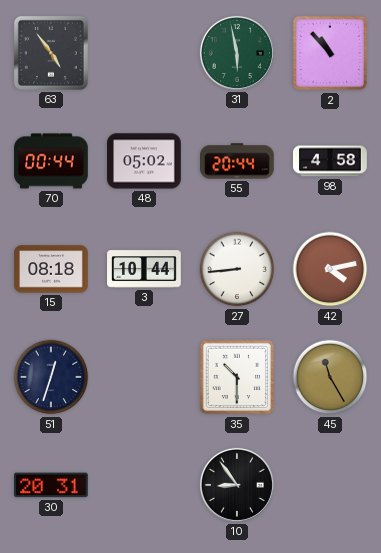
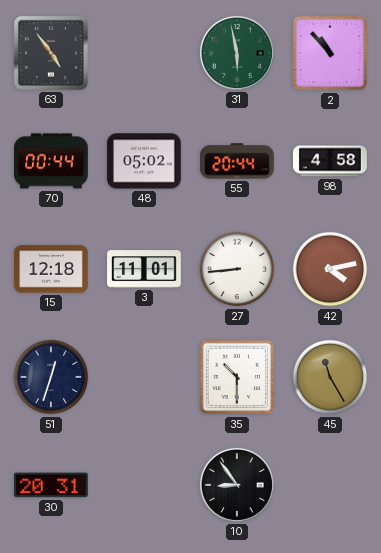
15: 08:18 -> 12:18
3: 10:44 -> 11:01
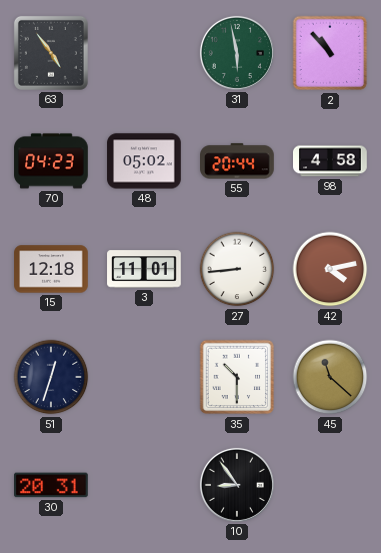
70: 00:44 -> 04:23
45: 11:25 -> 11:22
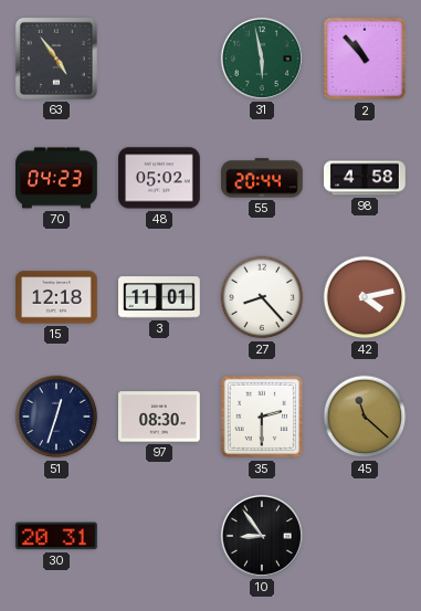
27: 8:44 -> 8:23
97: none -> 08:30
35: 10:30 -> 2:30
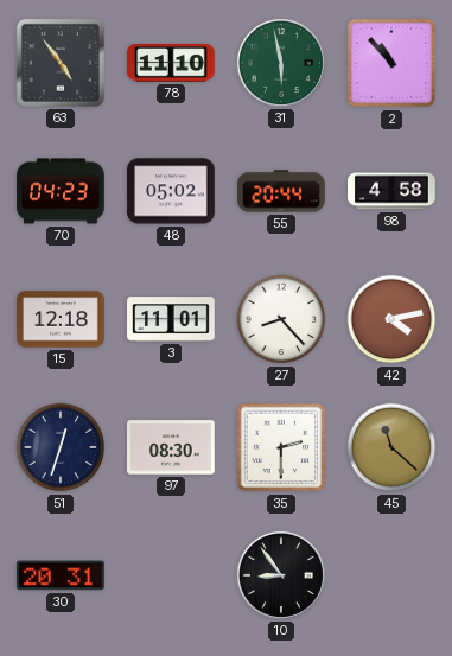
78: none -> 11:10
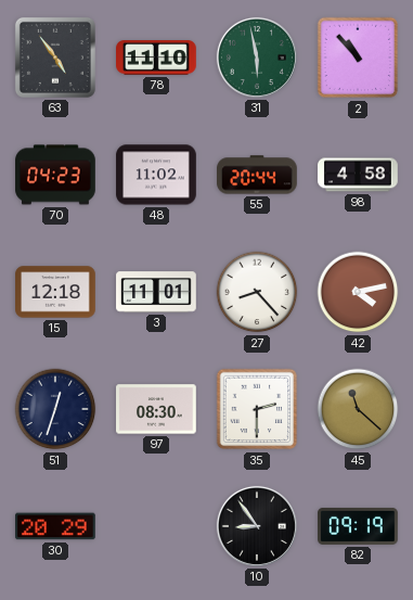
48: 05:02 -> 11:02
30: 20:31 -> 20:29
82: none -> 09:19
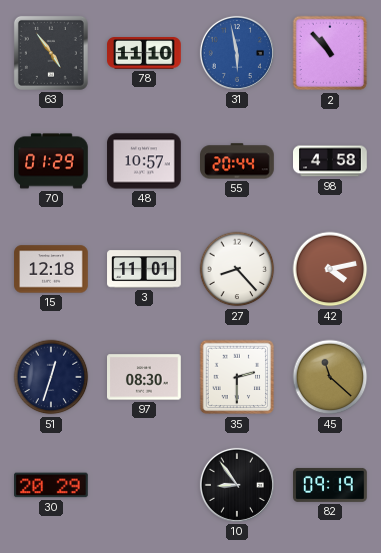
31 dial: green -> blue
70: 04:23 -> 01:29
48: 11:02 -> 10:57
